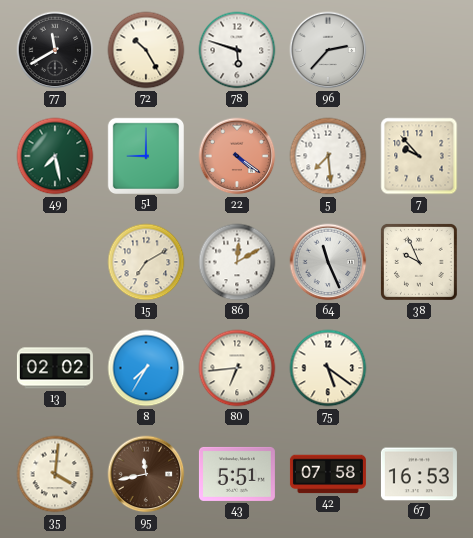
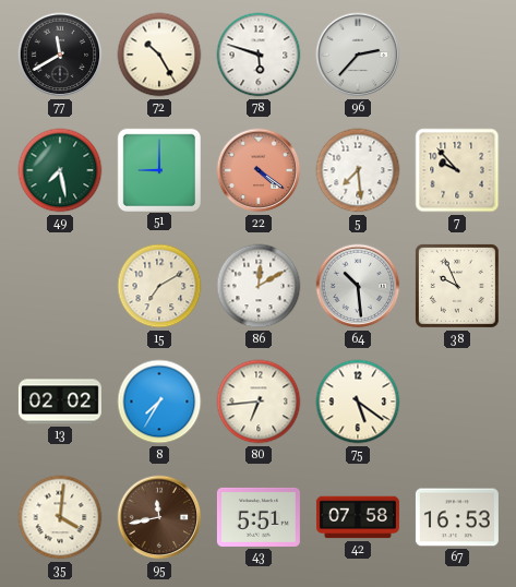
64: 11:26 -> 10:29
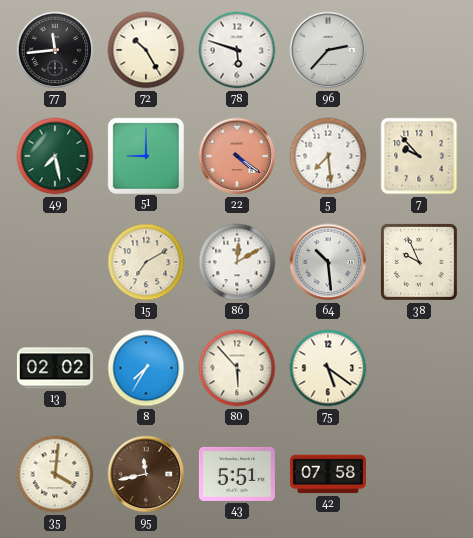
77: 11:40 -> 11:44
80: 6:44 -> 5:53
67: 16:53 -> none
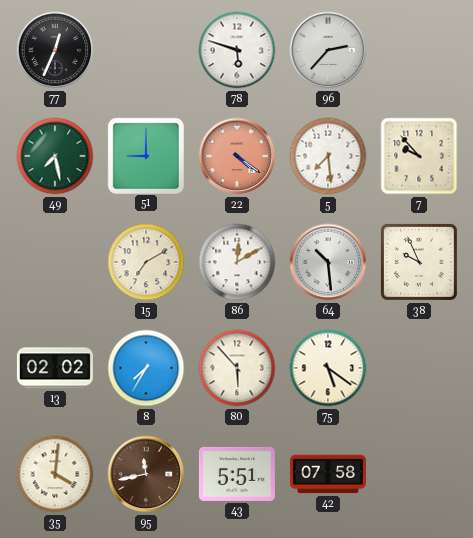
77: 11:44 -> 12:34
72: 10:25 -> none
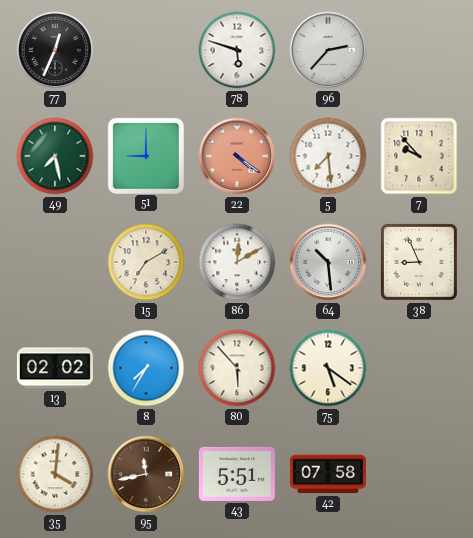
38: 9:56 -> 8:56
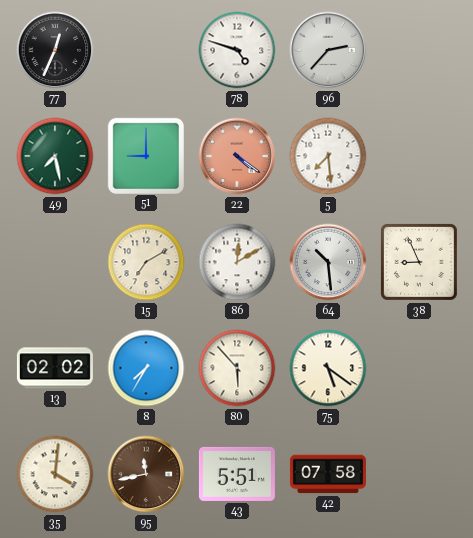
78: 5:48 -> 4:48
7: 9:53 -> none
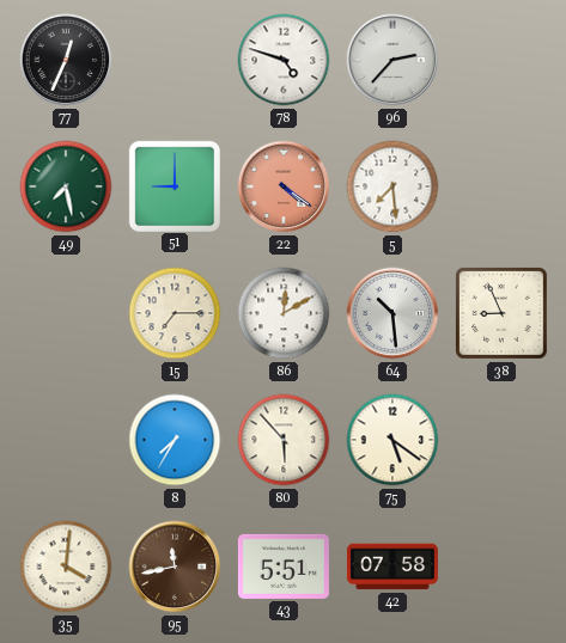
15: 7:10 -> 7:15
13: 02:02 -> none
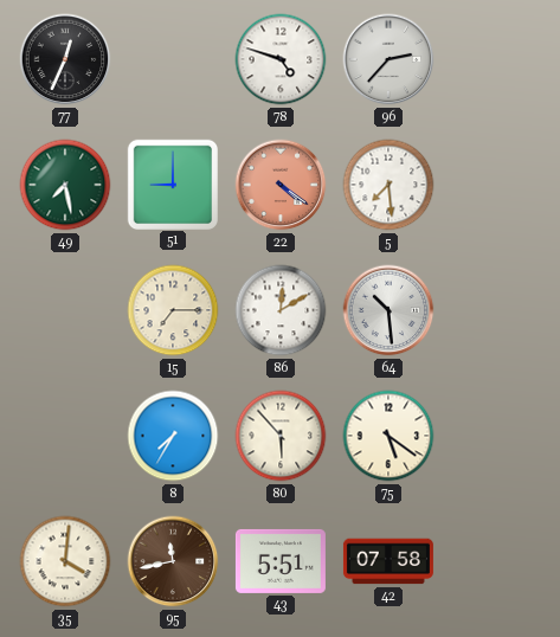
38: 8:56 -> none
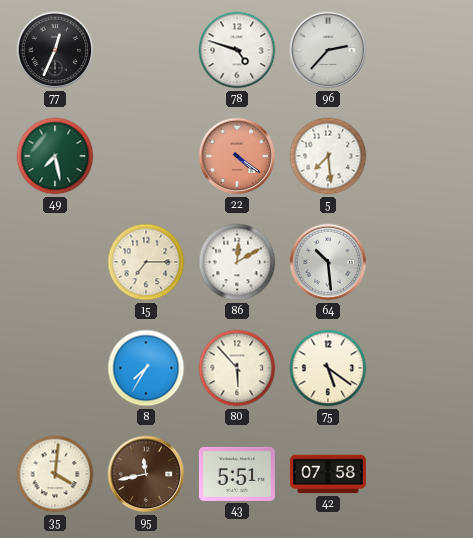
51: 9:00 -> none
